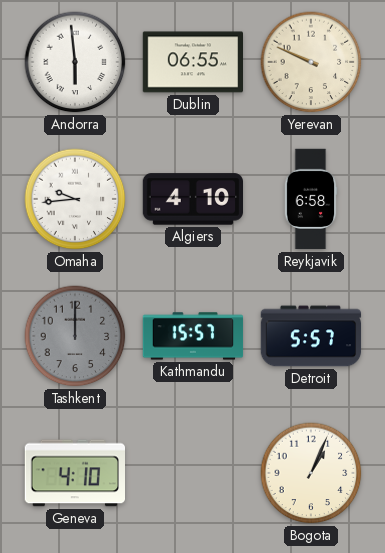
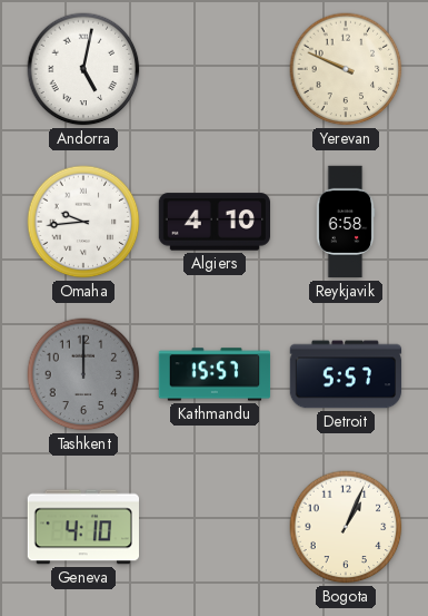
Andorra: 5:59 -> 5:02
Dublin: 06:55 -> none
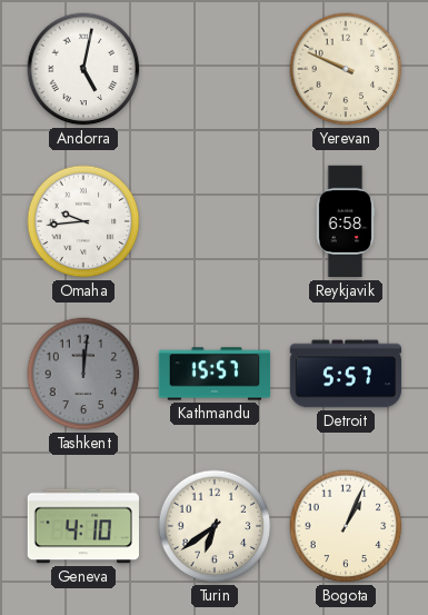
Algiers: 4:10 -> none
Tashkent: 12:00 -> 12:01
Turin: none -> 6:39
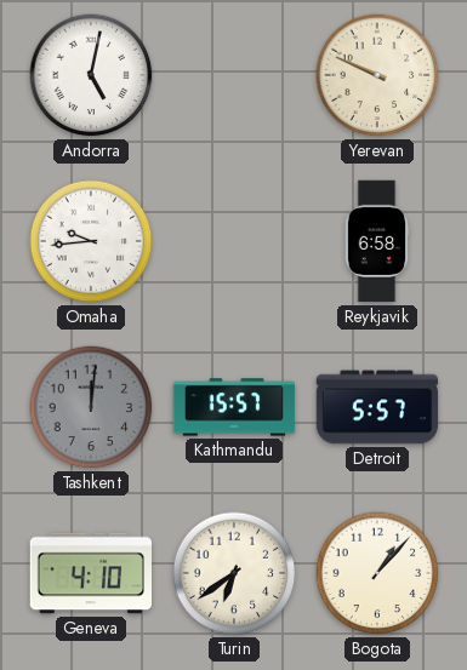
Bogota: 1:04 -> 1:07
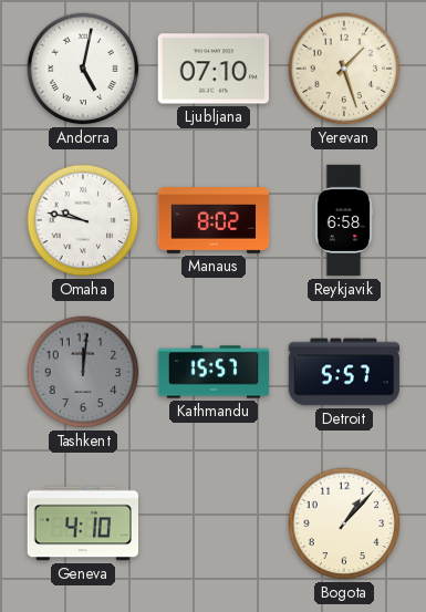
Ljubljana: none -> 07:10
Yerevan: 9:49 -> 1:27
Omaha: 9:44 -> 9:47
Manaus: none -> 8:02
Turin: 6:39 -> none
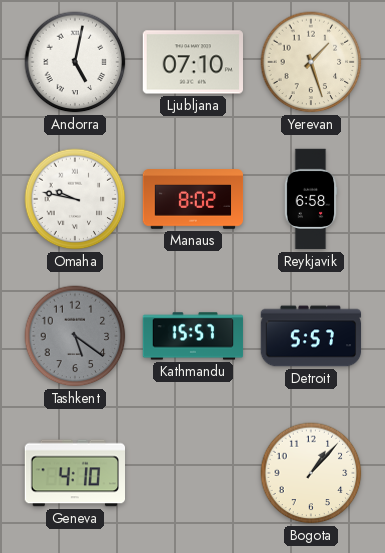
Tashkent: 12:01 -> 5:21
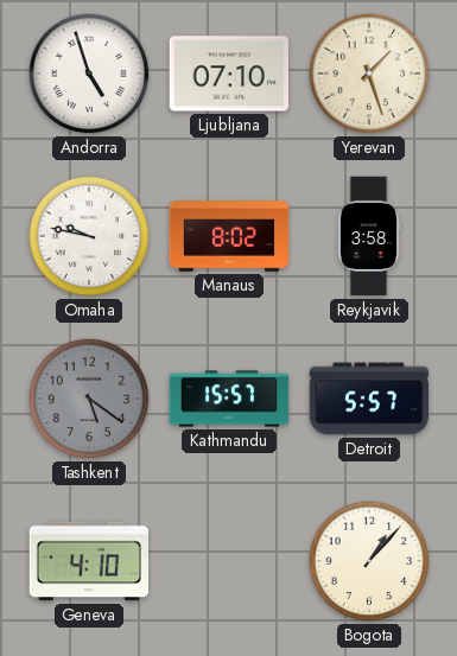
Andorra: 5:02 -> 4:57
Reykjavik: 6:58 -> 3:58
